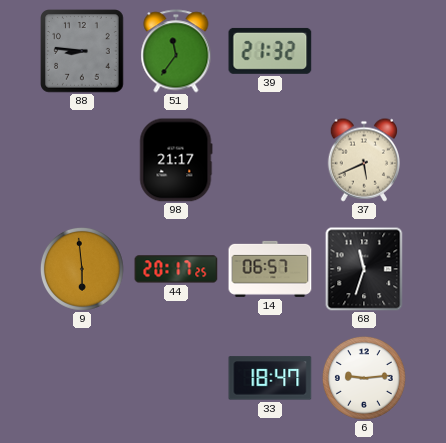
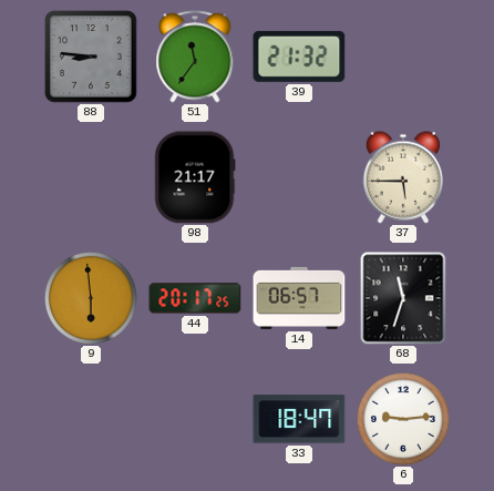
37: 5:41 -> 5:45
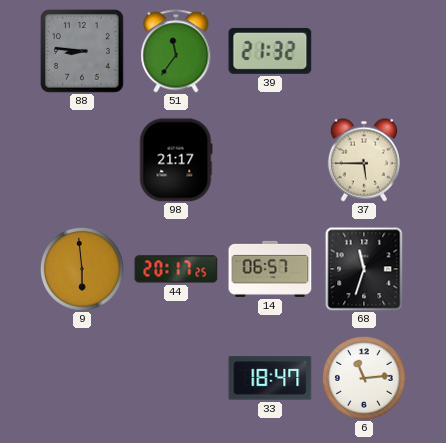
6: 9:14 -> 11:14
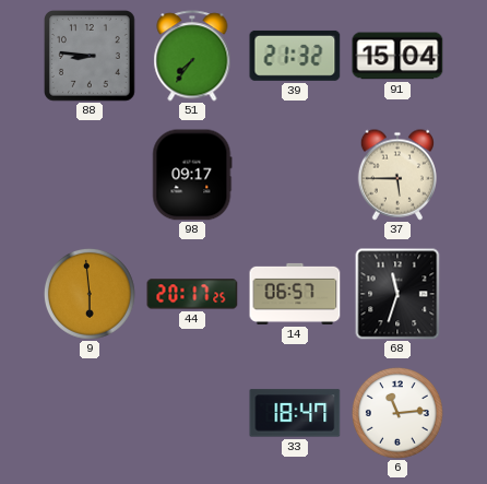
51: 11:36 -> 7:36
91: none -> 15:04
98: 21:17 -> 09:17
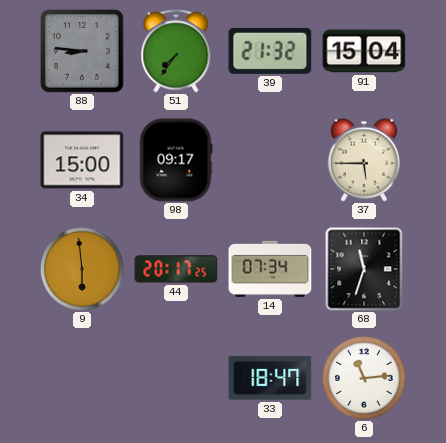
34: none -> 15:00
14: 06:57 -> 07:34
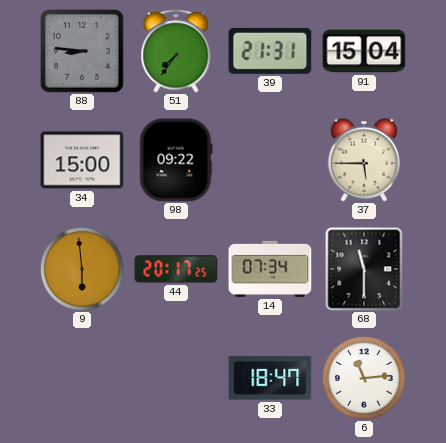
39: 21:32 -> 21:31
98: 09:17 -> 09:22
68: 11:33 -> 11:30
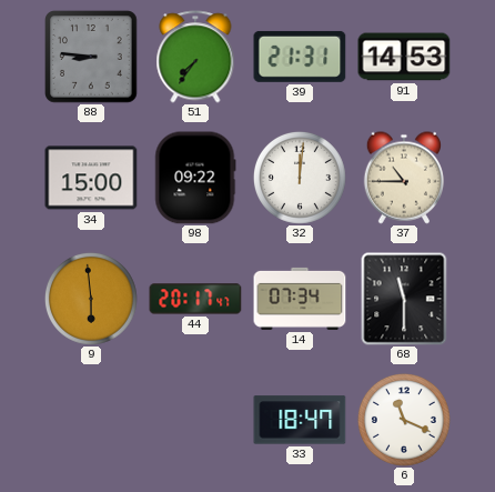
91: 15:04 -> 14:53
32: none -> 12:01
37: 5:45 -> 10:45
44: 20:17:25 -> 20:17:47
6: 11:14 -> 11:19
